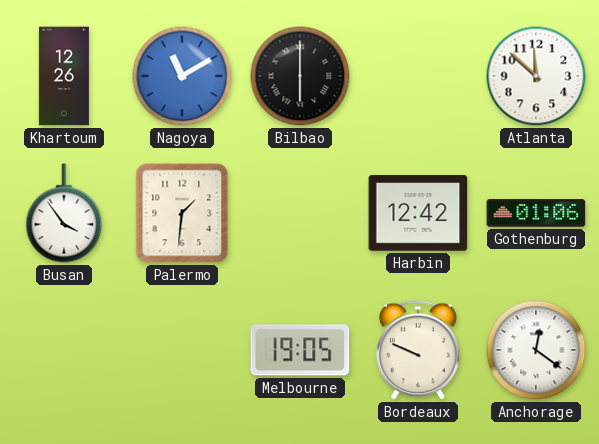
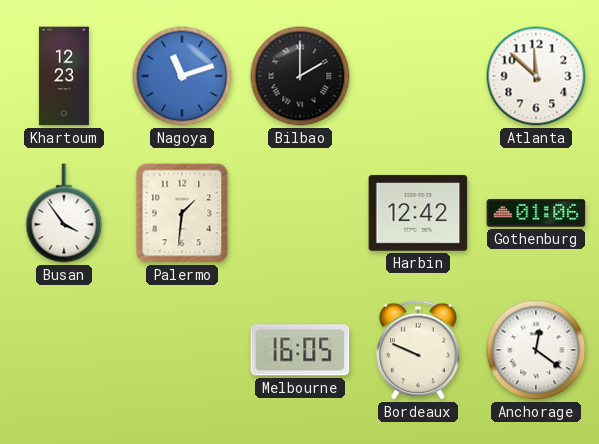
Khartoum: 12:26 -> 12:23
Nagoya: 11:10 -> 11:12
Bilbao: 6:00 -> 2:00
Melbourne: 19:05 -> 16:05
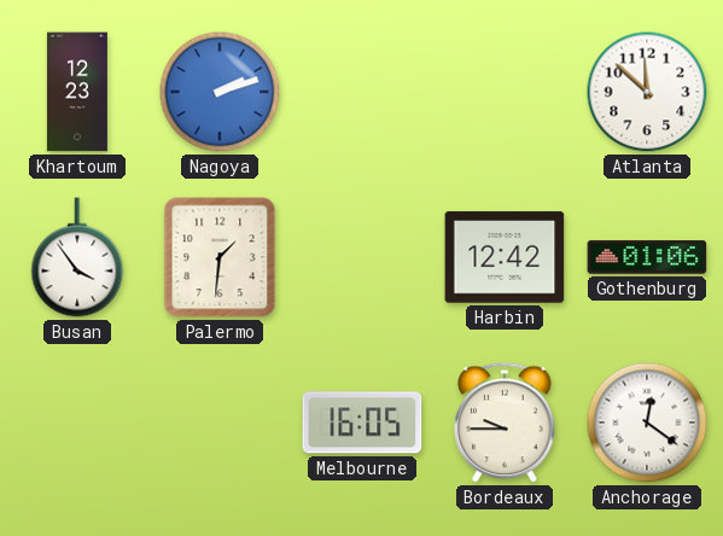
Nagoya: 11:12 -> 2:12
Bilbao: 2:00 -> none
Bordeaux: 9:49 -> 9:45
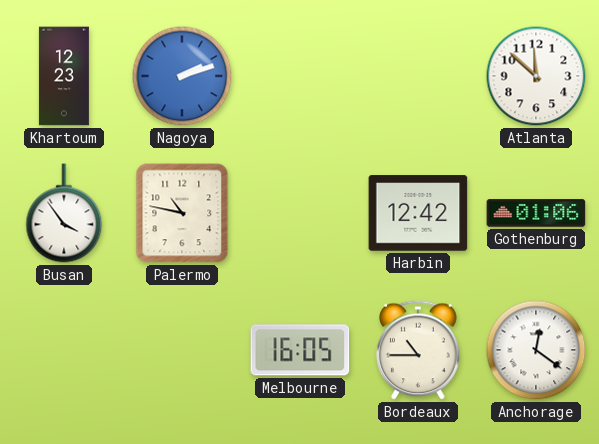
Palermo: 1:31 -> 10:47
Bordeaux: 9:45 -> 10:45
